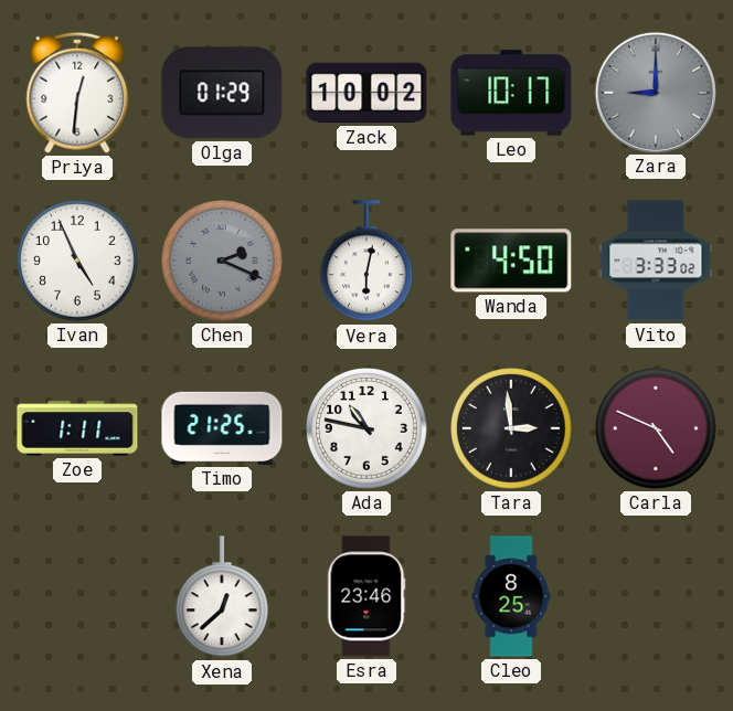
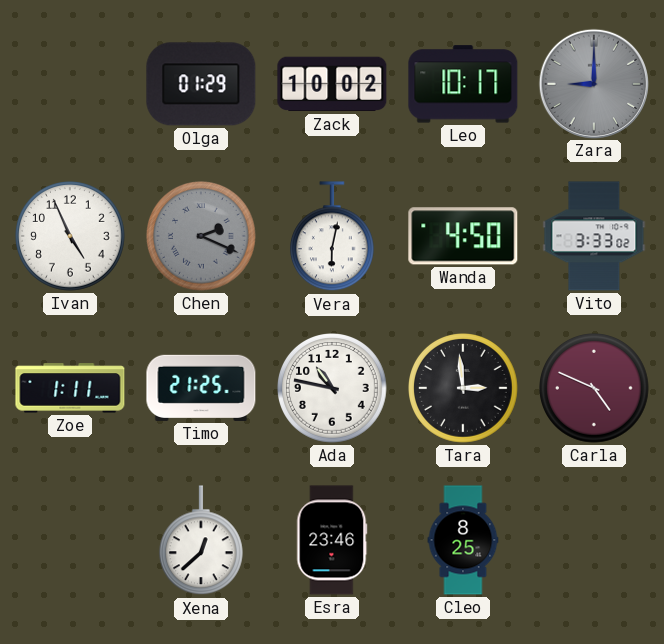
Priya: 12:31 -> none
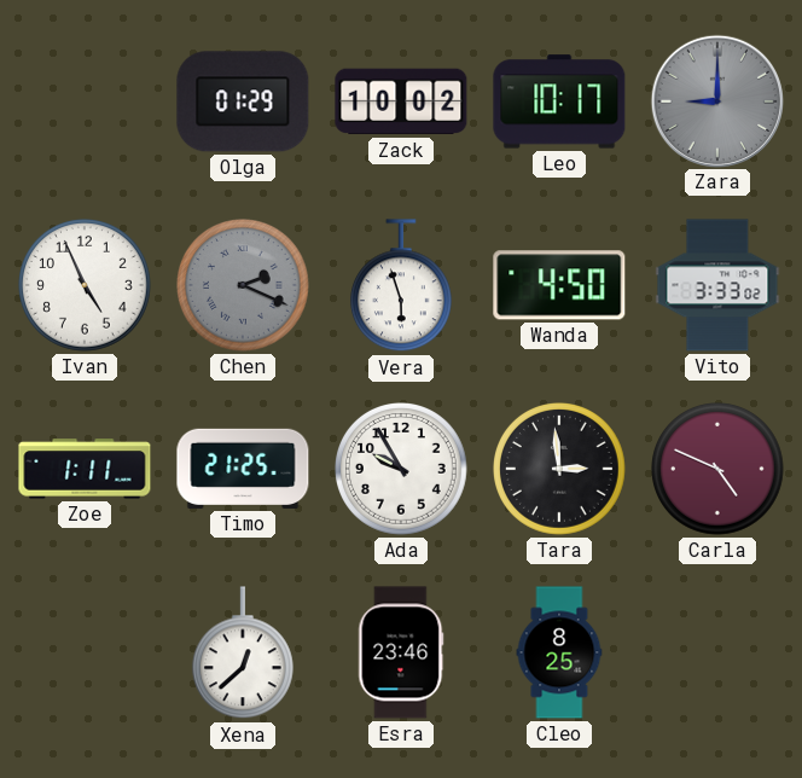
Vera: 6:02 -> 5:57
Ada: 10:47 -> 9:55
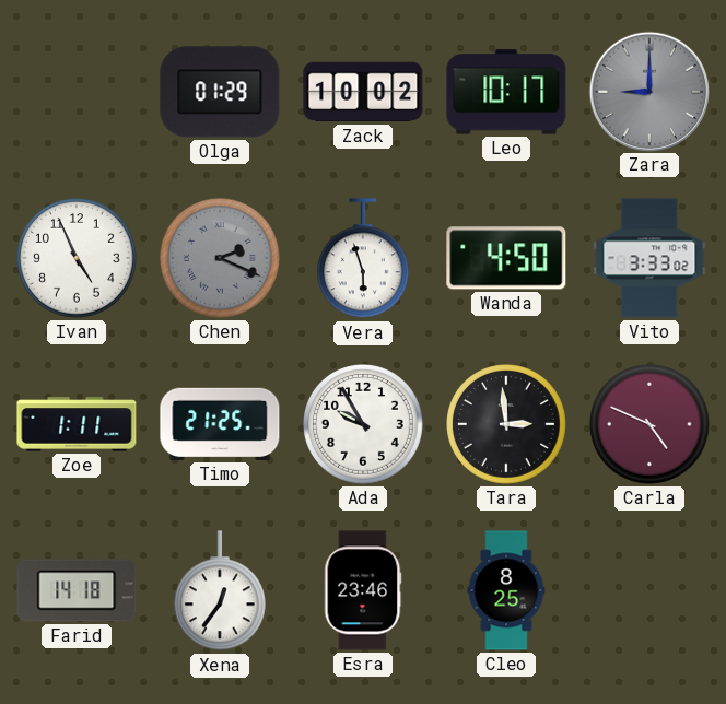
Farid: none -> 14:18
Xena: 12:38 -> 12:36
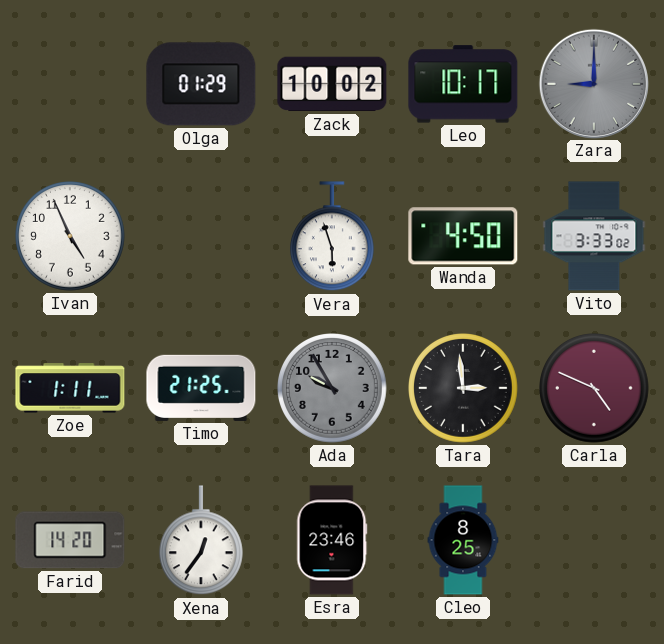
Chen: 2:19 -> none
Ada dial: white -> grey
Farid: 14:18 -> 14:20
